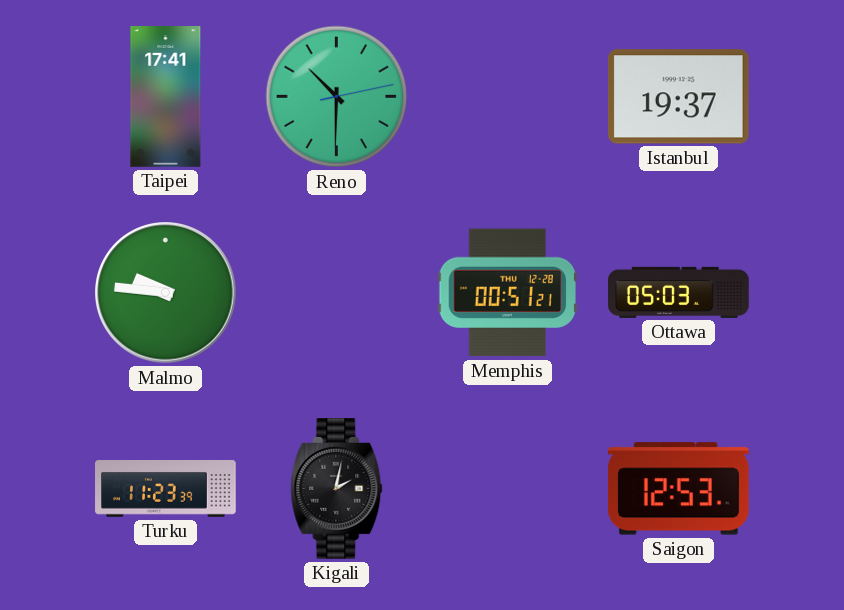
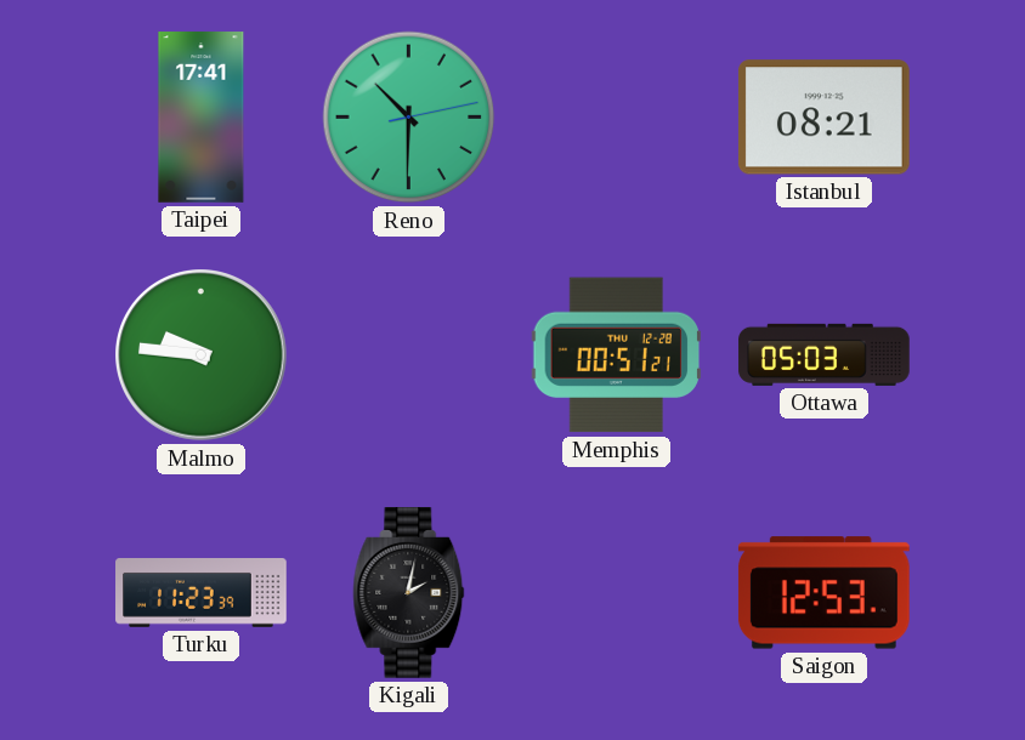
Istanbul: 19:37 -> 08:21
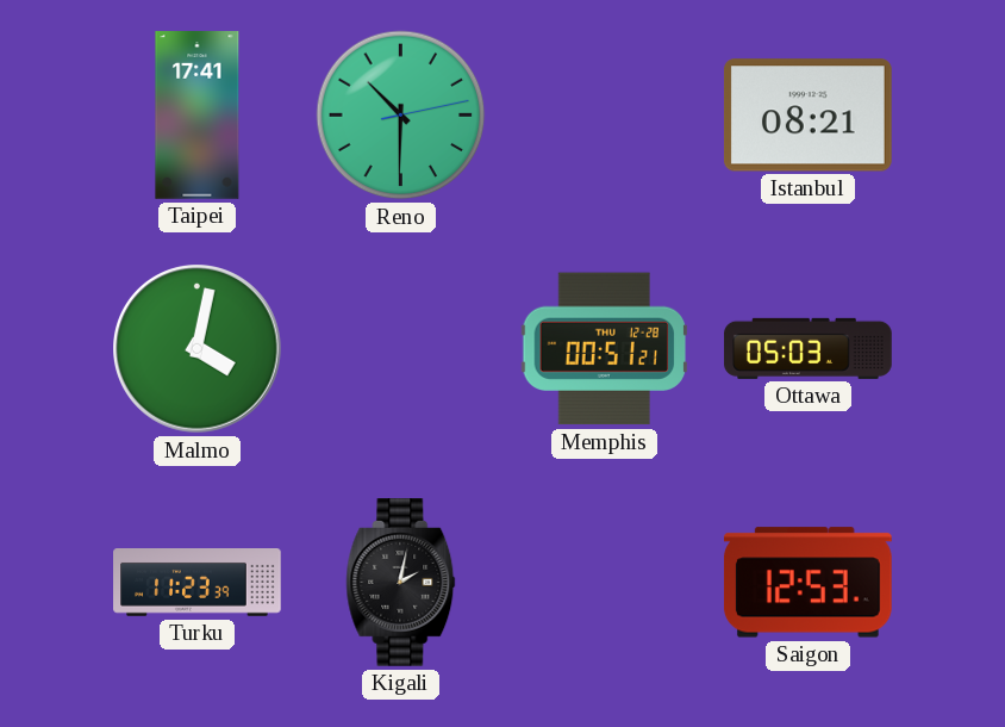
Malmo: 9:46 -> 4:02
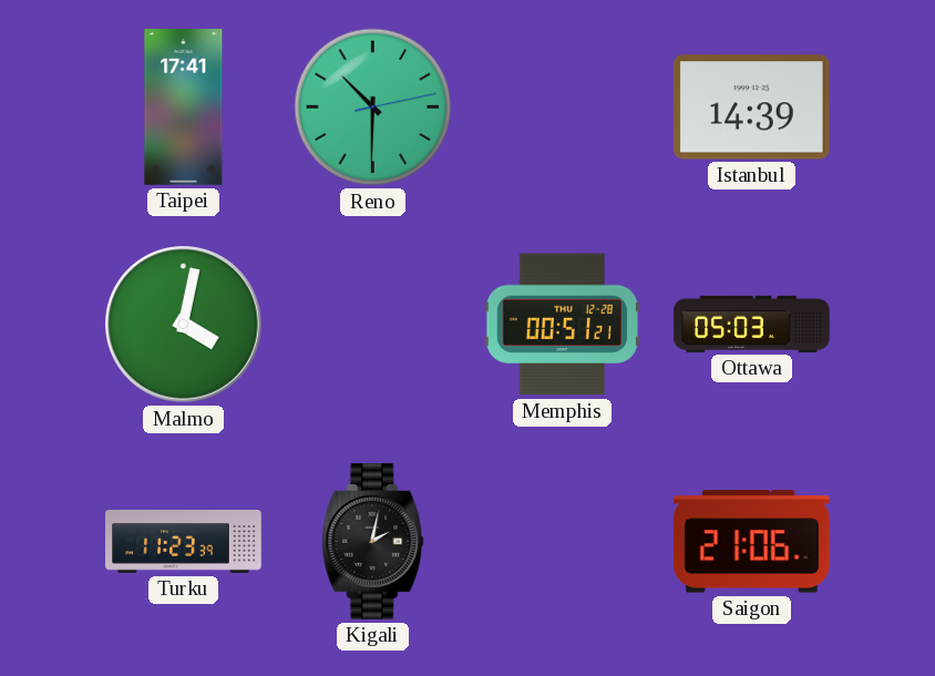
Istanbul: 08:21 -> 14:39
Saigon: 12:53 -> 21:06
